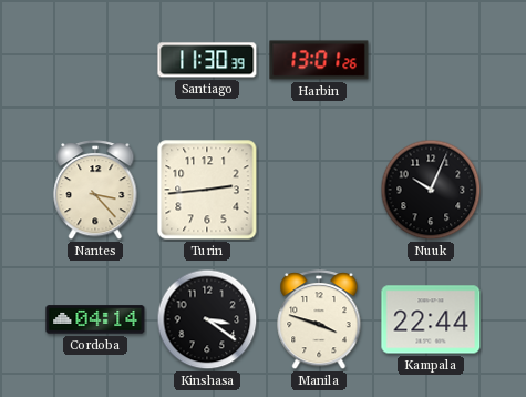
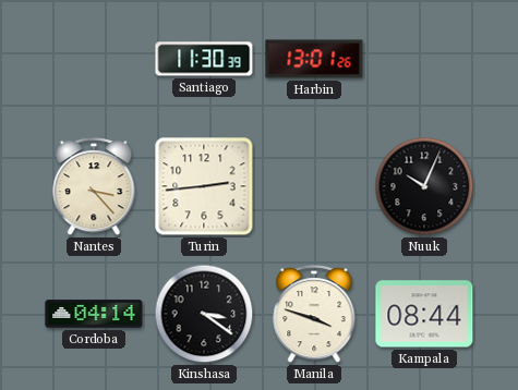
Kampala: 22:44 -> 08:44
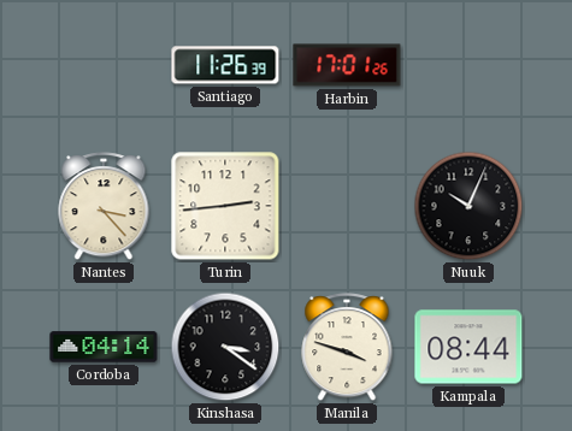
Santiago: 11:30 -> 11:26
Harbin: 13:01 -> 17:01
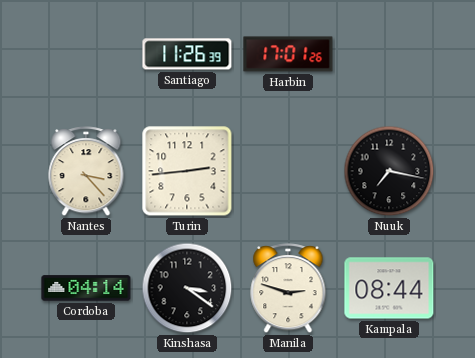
Nuuk: 10:04 -> 7:17
Manila: 3:48 -> 2:48
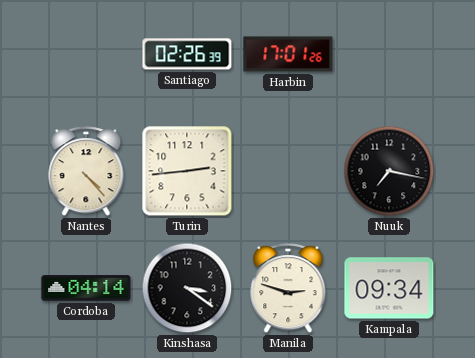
Santiago: 11:26 -> 02:26
Nantes: 3:23 -> 4:23
Kampala: 08:44 -> 09:34
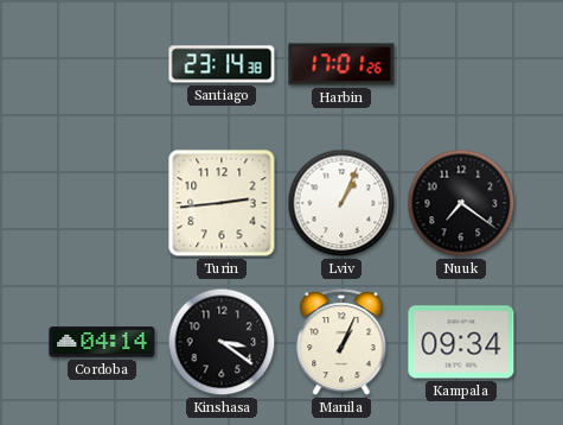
Santiago: 02:26 -> 23:14
Nantes: 4:23 -> none
Lviv: none -> 1:04
Nuuk: 7:17 -> 7:21
Manila: 2:48 -> 1:04
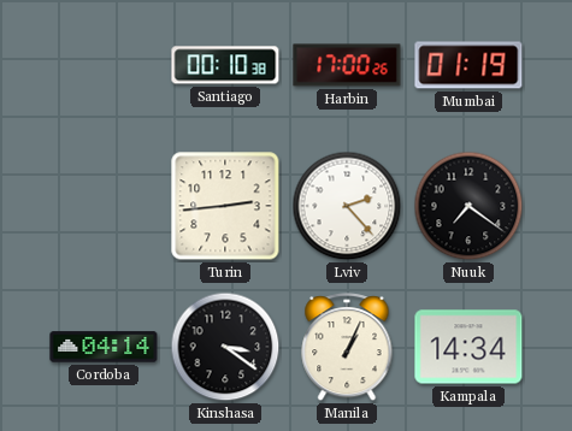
Santiago: 23:14 -> 00:10
Harbin: 17:01 -> 17:00
Mumbai: none -> 01:19
Lviv: 1:04 -> 2:23
Kampala: 09:34 -> 14:34
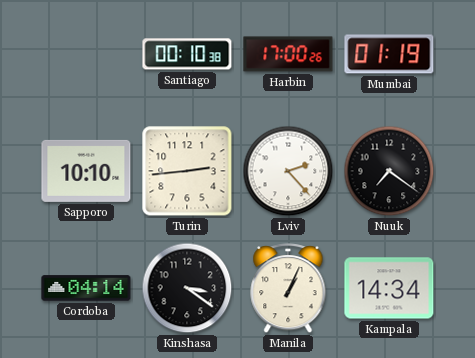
Sapporo: none -> 10:10
